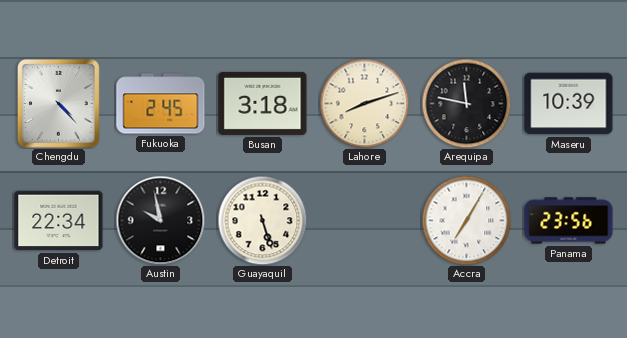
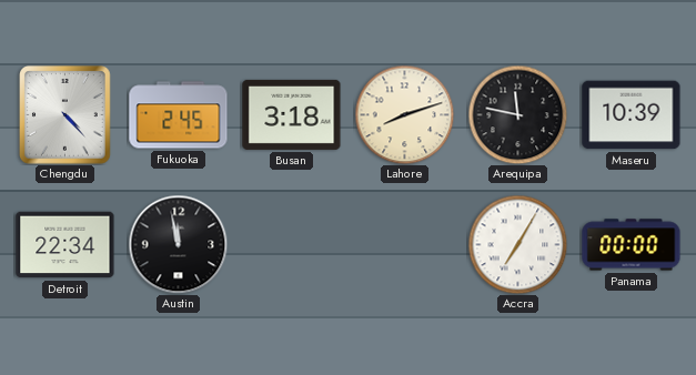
Austin: 9:58 -> 11:58
Guayaquil: 5:27 -> none
Panama: 23:56 -> 00:00
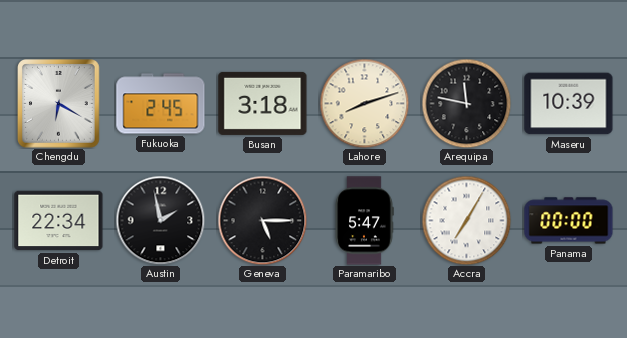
Chengdu: 4:23 -> 6:20
Austin: 11:58 -> 1:58
Geneva: none -> 5:15
Paramaribo: none -> 5:47
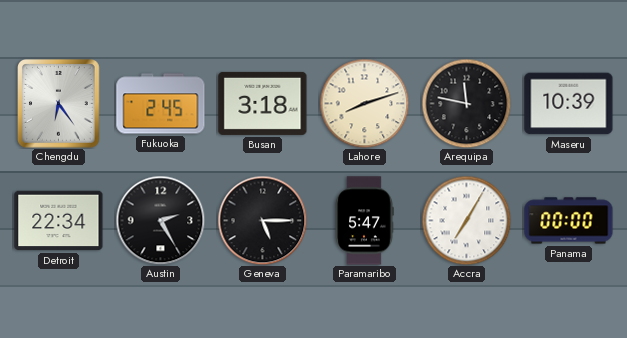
Chengdu: 6:20 -> 6:24
Austin: 1:58 -> 2:25
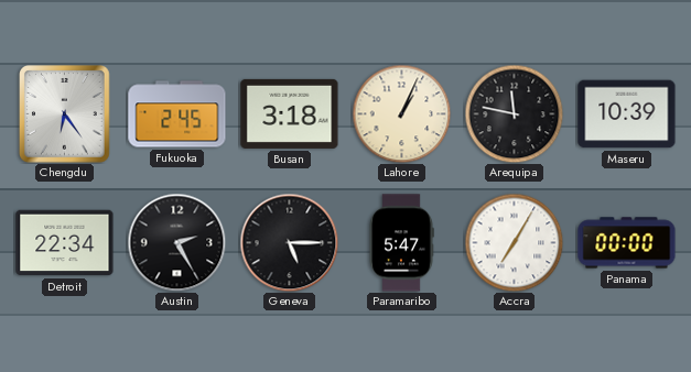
Lahore: 8:12 -> 1:04
